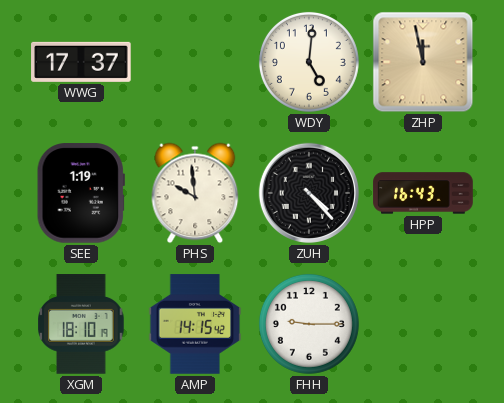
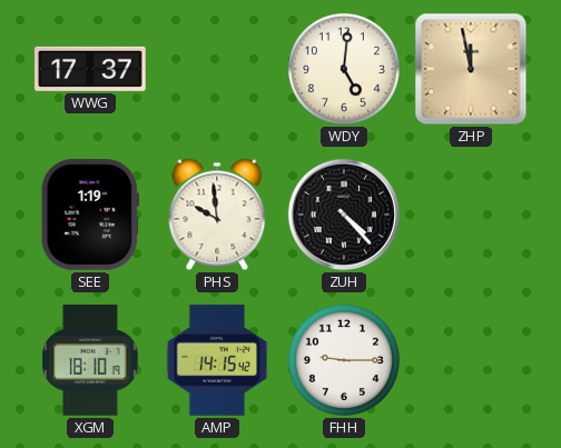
HPP: 16:43 -> none
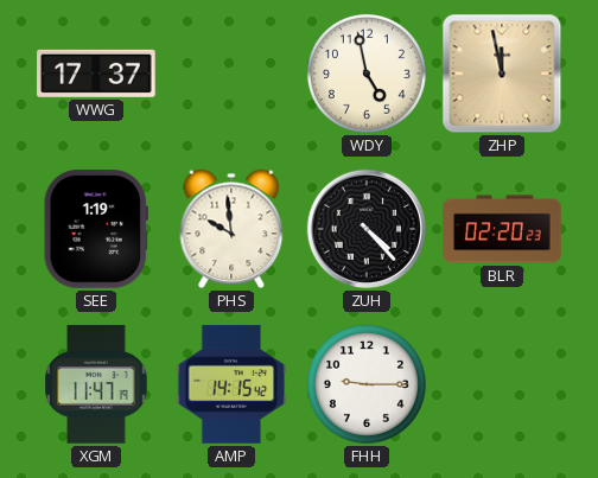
WDY: 5:01 -> 4:58
BLR: none -> 02:20
XGM: 18:10 -> 11:47
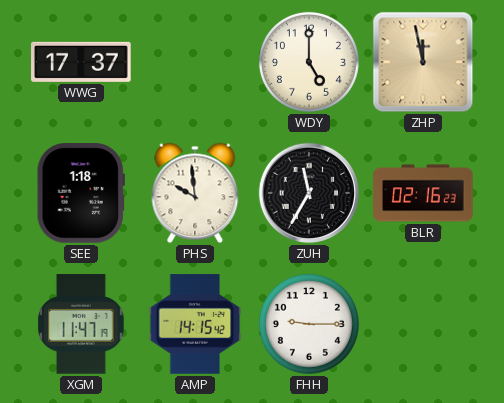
WDY: 4:58 -> 5:00
SEE: 1:19 -> 1:18
ZUH: 4:23 -> 11:35
BLR: 02:20 -> 02:16
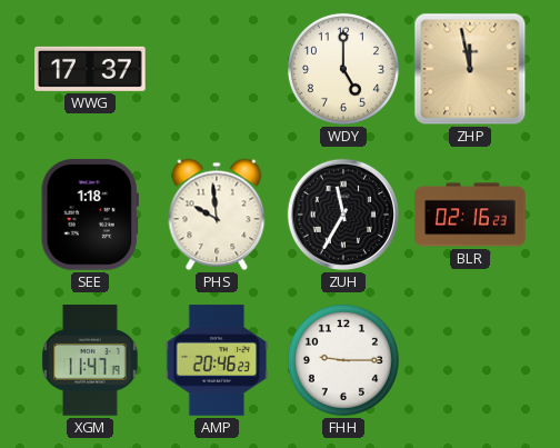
AMP: 14:15 -> 20:46
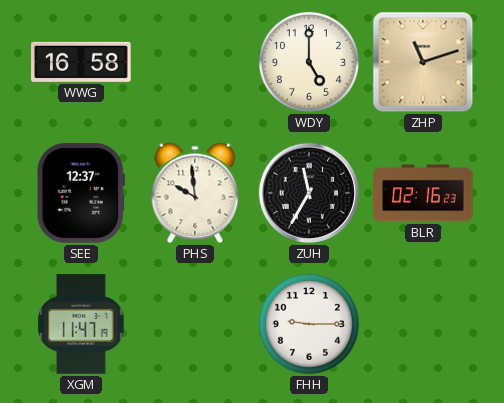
WWG: 17:37 -> 16:58
ZHP: 11:58 -> 11:12
SEE: 1:18 -> 12:37
AMP: 20:46 -> none
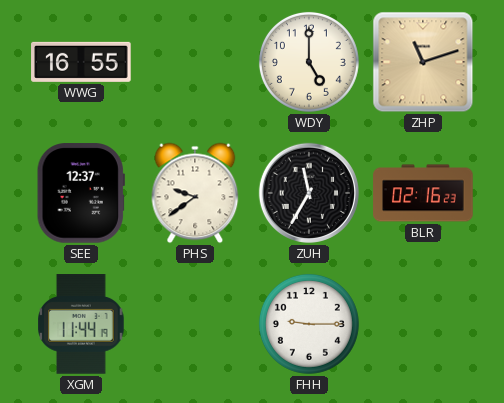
WWG: 16:58 -> 16:55
PHS: 9:59 -> 9:39
XGM: 11:47 -> 11:44
